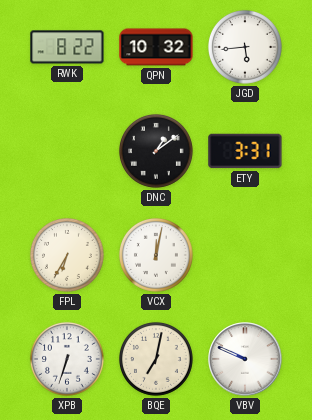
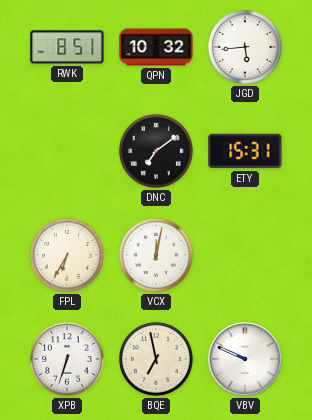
RWK: 8:22 -> 8:51
DNC: 1:09 -> 7:09
ETY: 3:31 -> 15:31
BQE: 7:02 -> 6:58
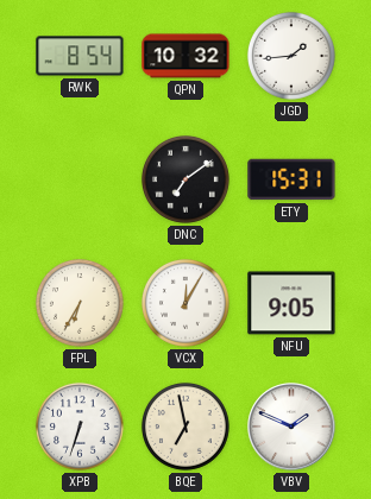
RWK: 8:51 -> 8:54
JGD: 5:44 -> 1:44
VCX: 12:02 -> 12:05
NFU: none -> 9:05
VBV: 9:49 -> 1:49
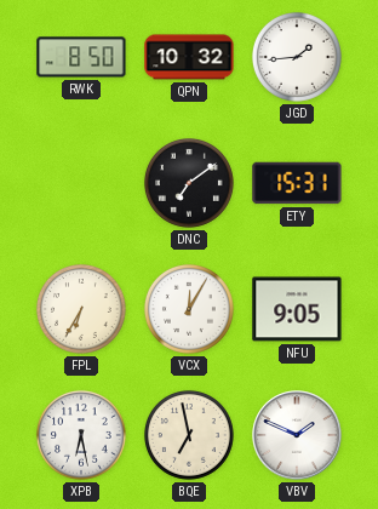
RWK: 8:54 -> 8:50
XPB: 6:33 -> 6:28
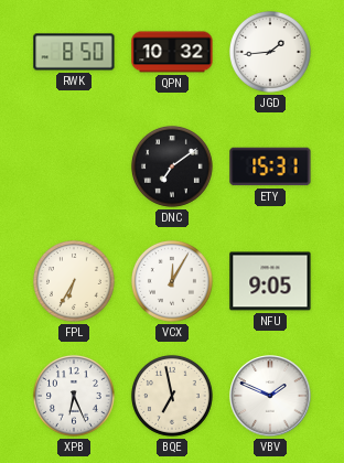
XPB: 6:28 -> 6:26
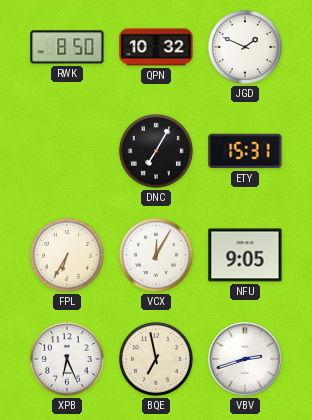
JGD: 1:44 -> 1:49
DNC: 7:09 -> 7:05
VBV: 1:49 -> 2:42
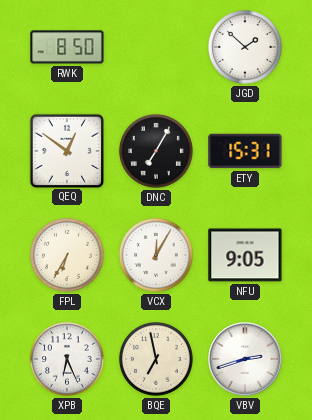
QPN: 10:32 -> none
JGD: 1:49 -> 1:52
QEQ: none -> 12:51
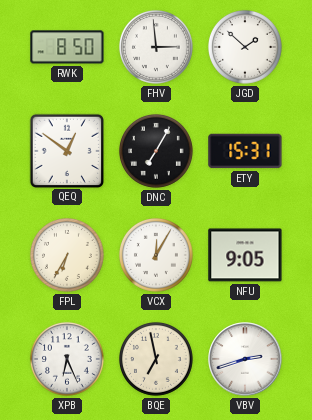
FHV: none -> 2:59
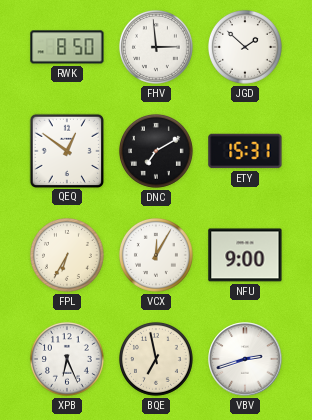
DNC: 7:05 -> 7:10
NFU: 9:05 -> 9:00
